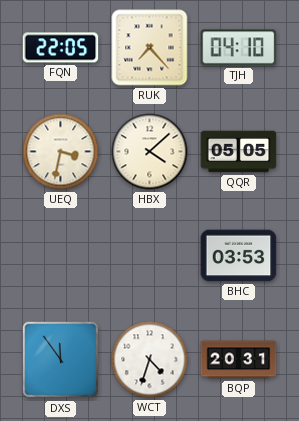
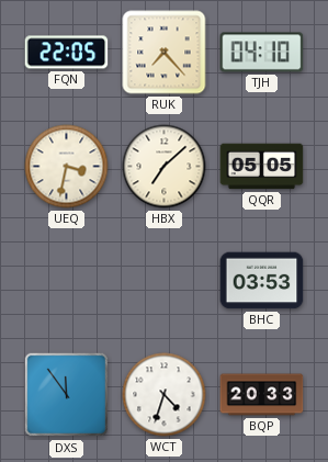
HBX: 4:08 -> 7:08
BQP: 20:31 -> 20:33
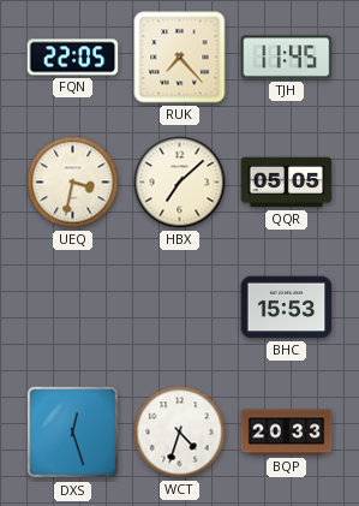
TJH: 04:10 -> 11:45
BHC: 03:53 -> 15:53
DXS: 11:54 -> 12:27
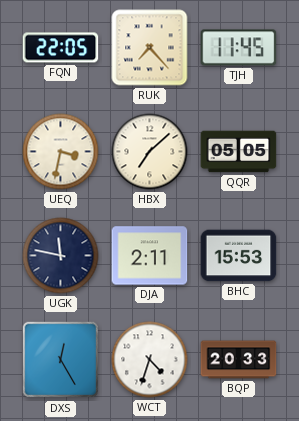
UGK: none -> 11:47
DJA: none -> 2:11
DXS: 12:27 -> 12:25
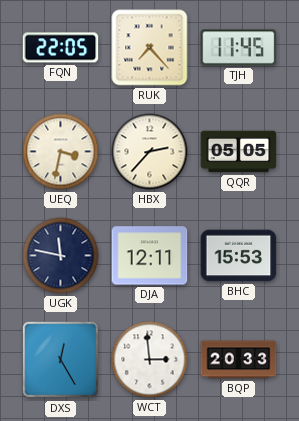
HBX: 7:08 -> 2:37
DJA: 2:11 -> 12:11
WCT: 4:33 -> 2:59
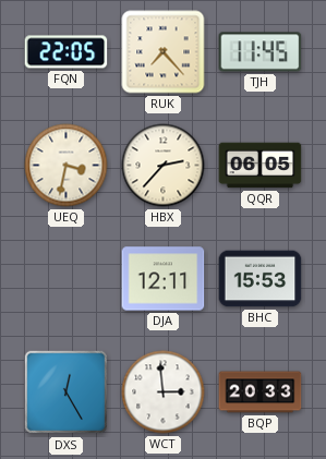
QQR: 05:05 -> 06:05
UGK: 11:47 -> none
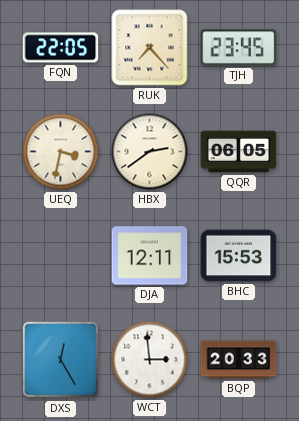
TJH: 11:45 -> 23:45
HBX: 2:37 -> 2:39
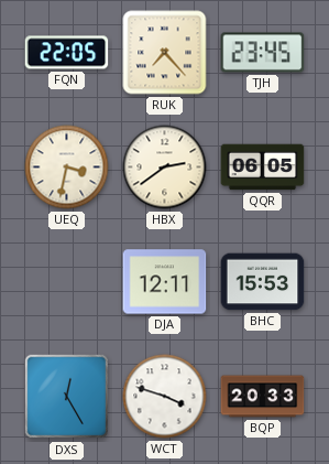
WCT: 2:59 -> 3:48
